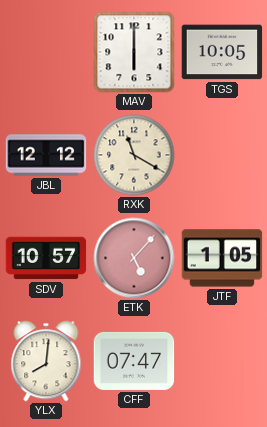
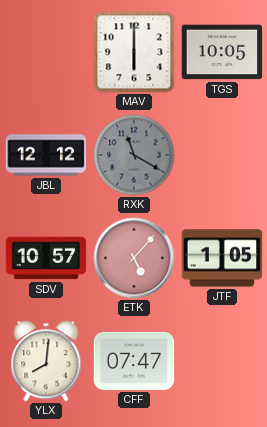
RXK dial: cream -> grey
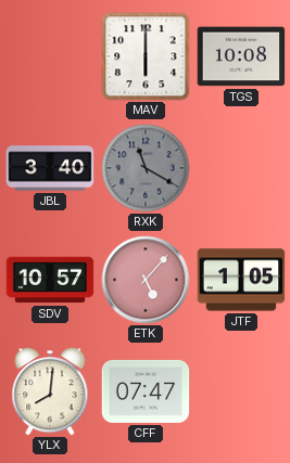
TGS: 10:05 -> 10:08
JBL: 12:12 -> 3:40
